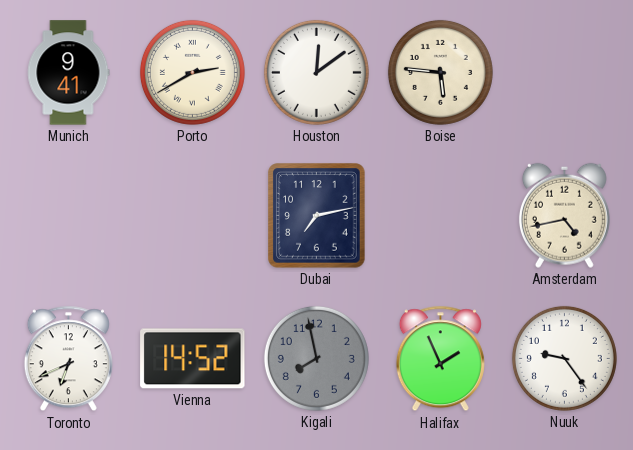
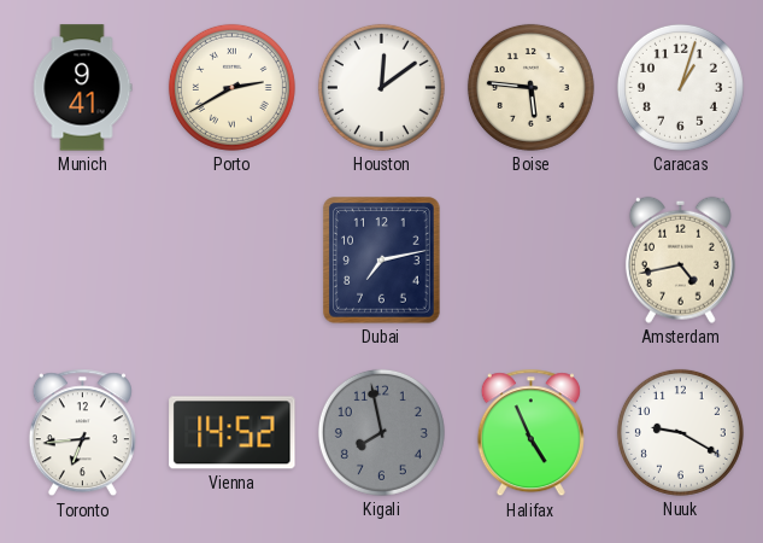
Caracas: none -> 1:03
Toronto: 6:41 -> 6:44
Halifax: 1:56 -> 4:56
Nuuk: 9:24 -> 9:20
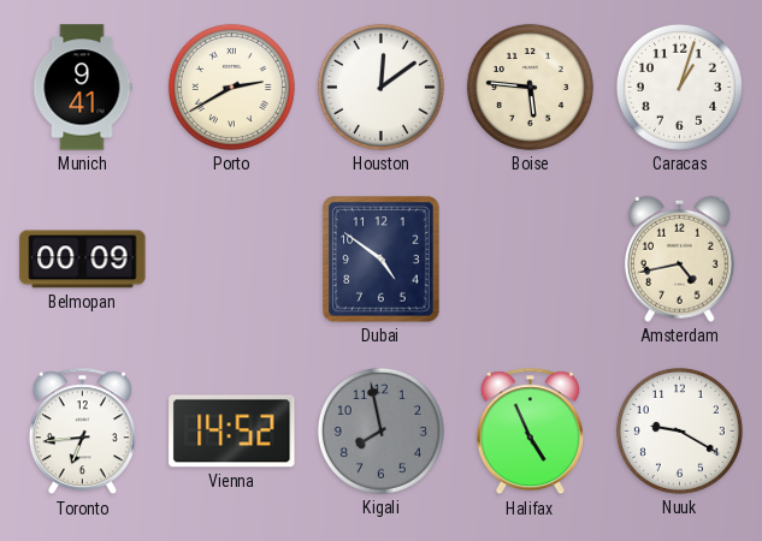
Belmopan: none -> 00:09
Dubai: 7:13 -> 4:51
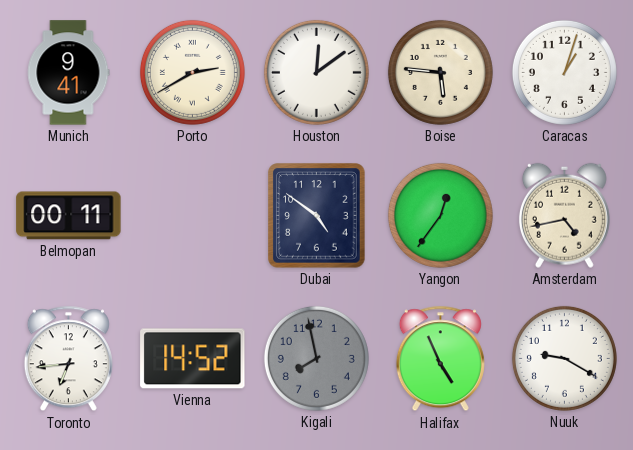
Belmopan: 00:09 -> 00:11
Yangon: none -> 12:36
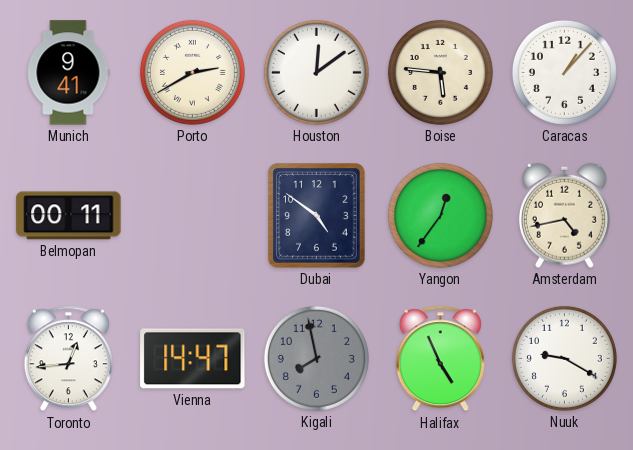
Caracas: 1:03 -> 1:07
Toronto: 6:44 -> 12:44
Vienna: 14:52 -> 14:47
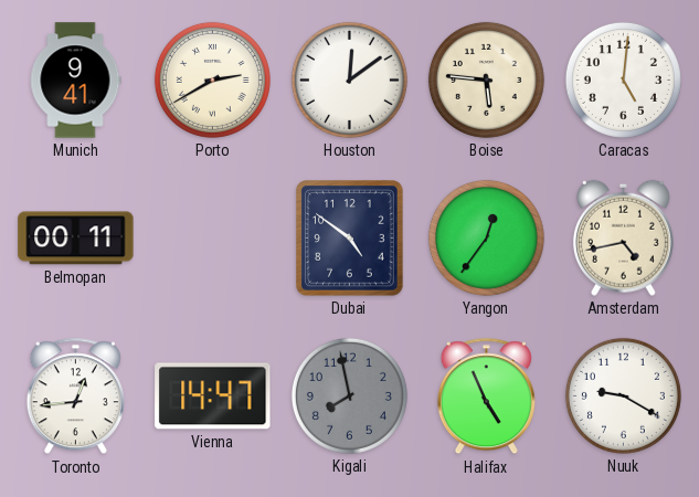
Caracas: 1:07 -> 5:01
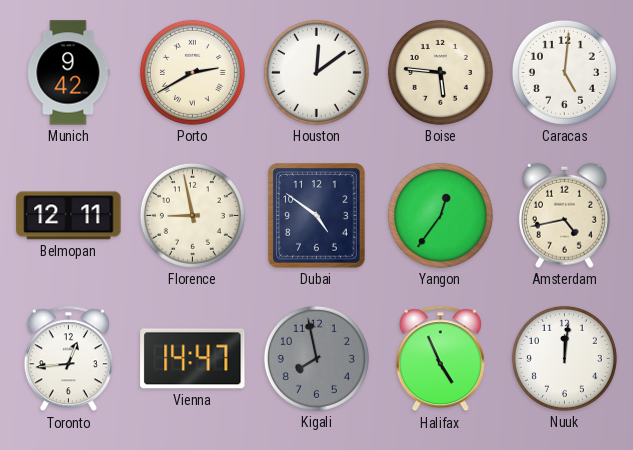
Munich: 9:41 -> 9:42
Belmopan: 00:11 -> 12:11
Florence: none -> 8:58
Nuuk: 9:20 -> 12:01
